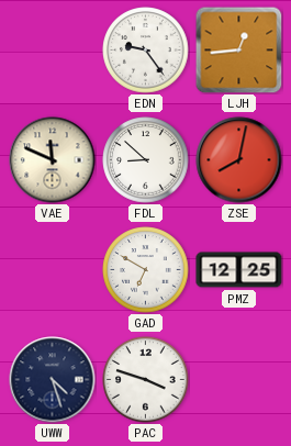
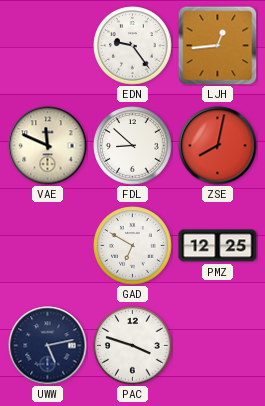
UWW: 4:27 -> 5:13
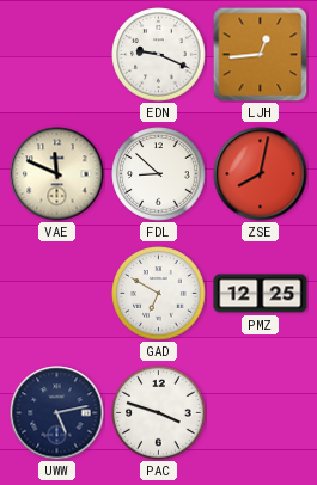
EDN: 9:24 -> 9:19
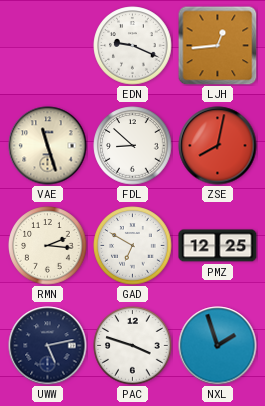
VAE: 11:49 -> 11:27
RMN: none -> 2:16
NXL: none -> 1:57
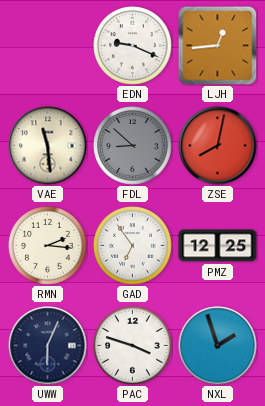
VAE: 11:27 -> 11:29
FDL dial: white -> grey
GAD: 6:50 -> 6:54
UWW: 5:13 -> 6:04
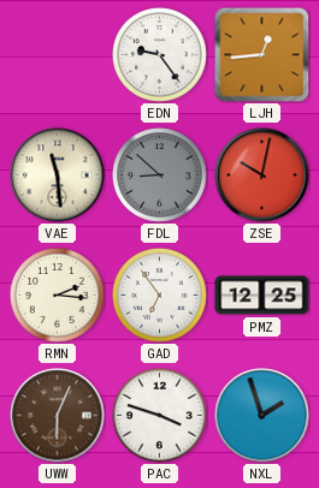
EDN: 9:19 -> 9:24
ZSE: 8:02 -> 10:02
UWW dial: navy -> brown
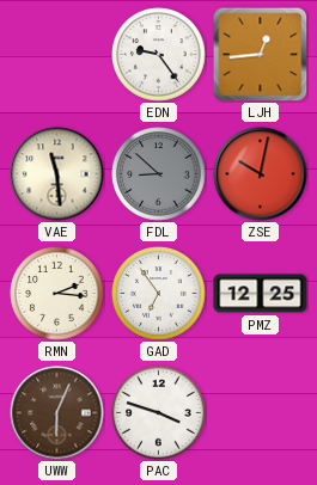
NXL: 1:57 -> none
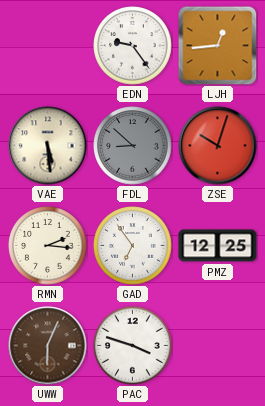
VAE: 11:29 -> 5:29
ZSE: 10:02 -> 10:03
